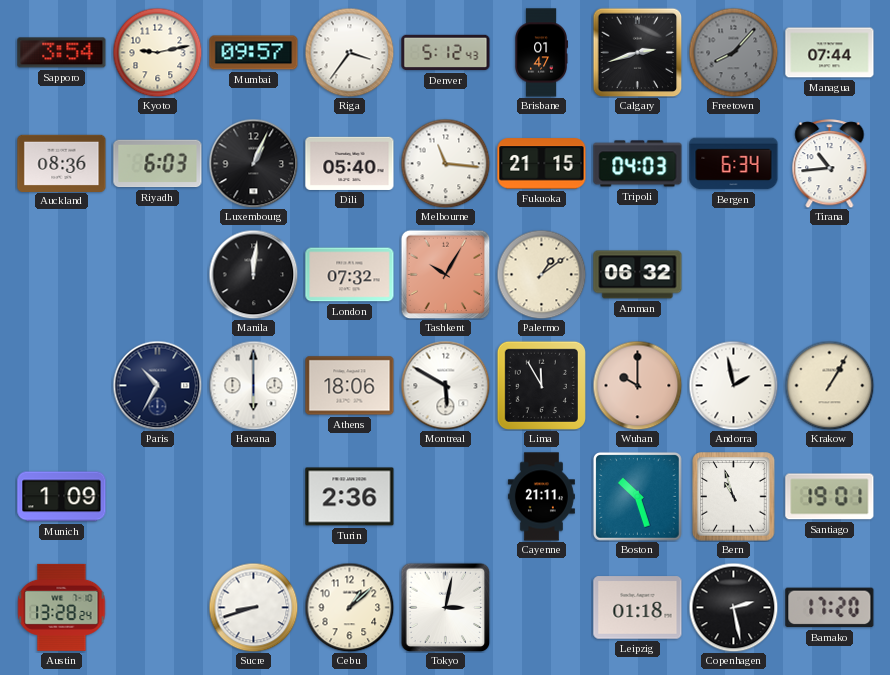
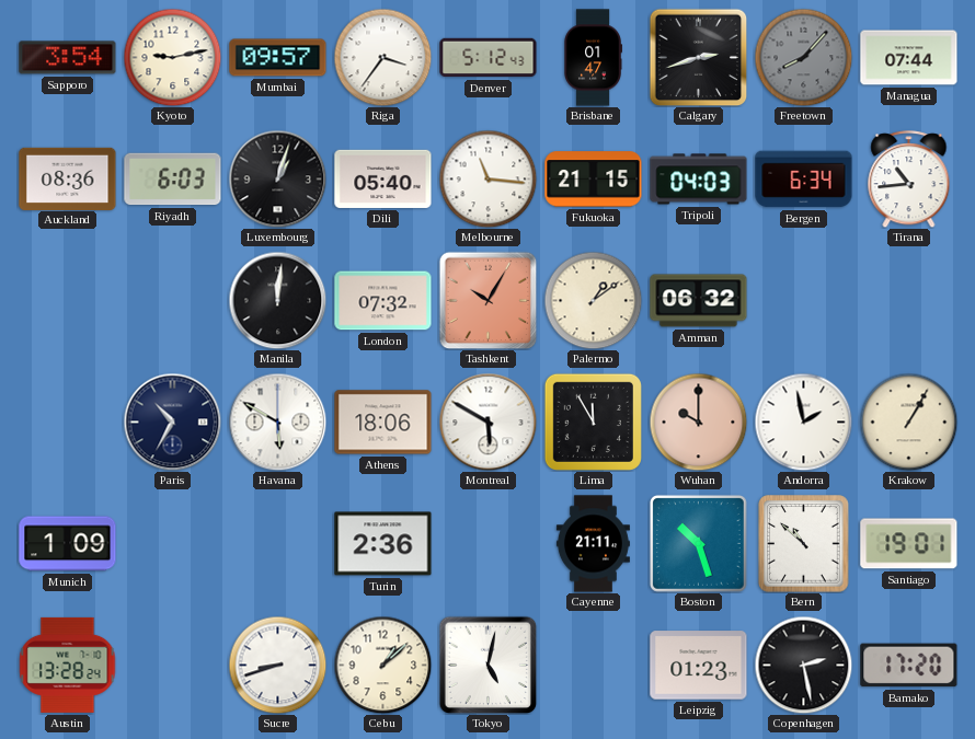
Luxembourg: 1:04 -> 1:03
Havana: 6:00 -> 5:50
Bern: 10:57 -> 10:52
Tokyo: 3:02 -> 5:02
Leipzig: 01:18 -> 01:23
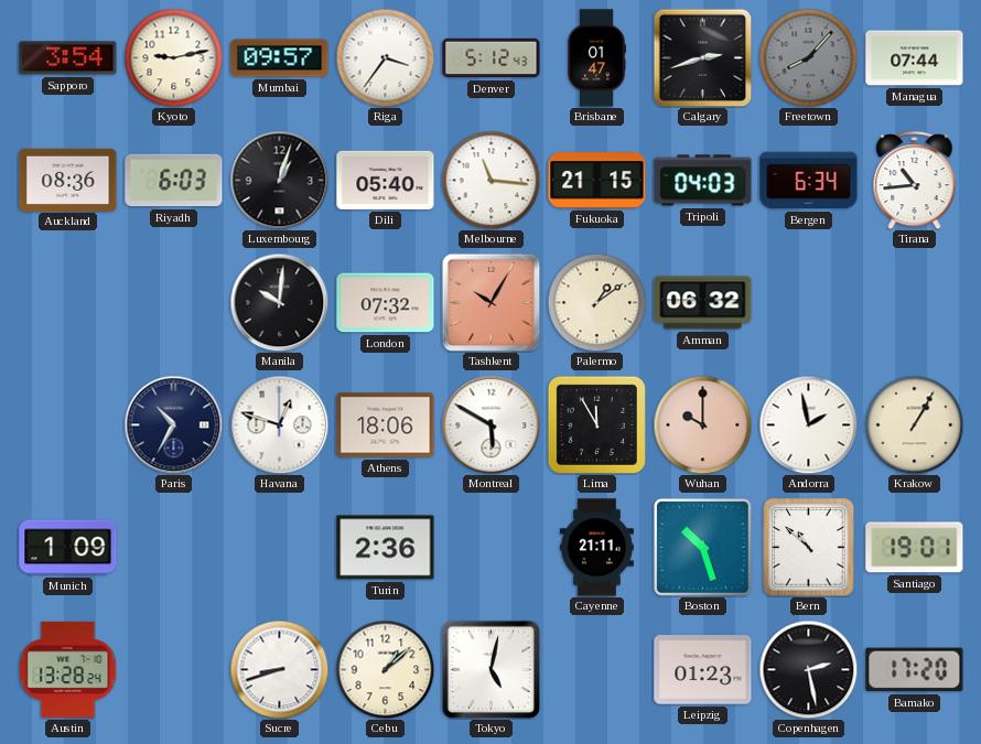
Manila: 12:01 -> 10:01
Havana: 5:50 -> 12:48
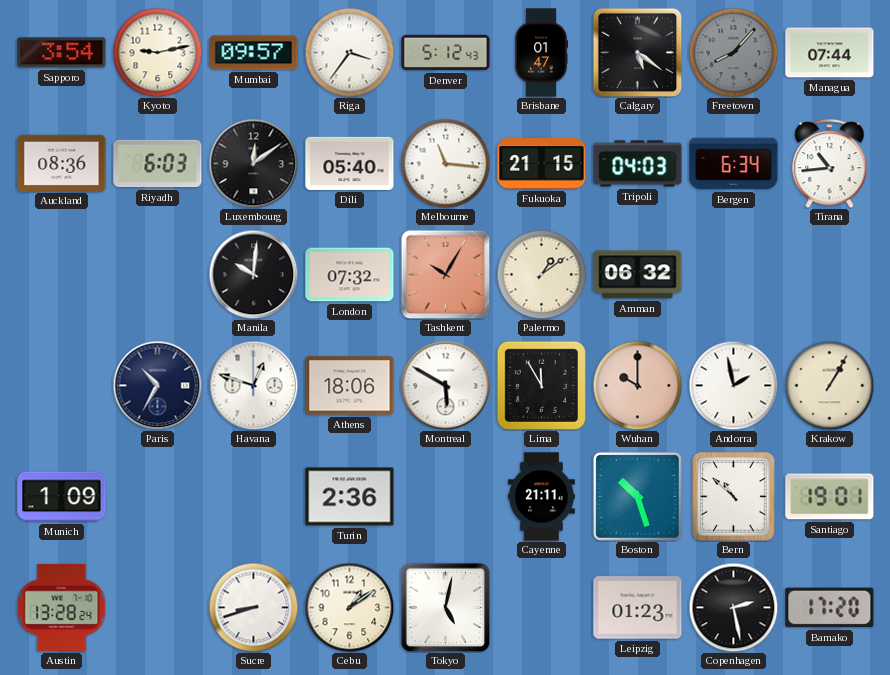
Calgary: 2:42 -> 5:21
Luxembourg: 1:03 -> 12:09
Cebu: 1:08 -> 1:09
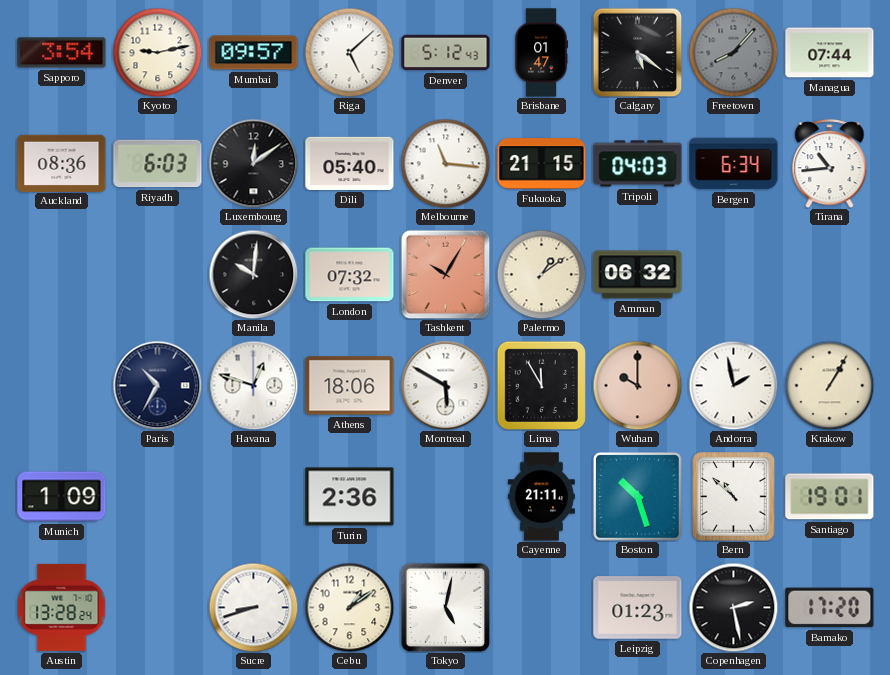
Riga: 3:36 -> 5:08
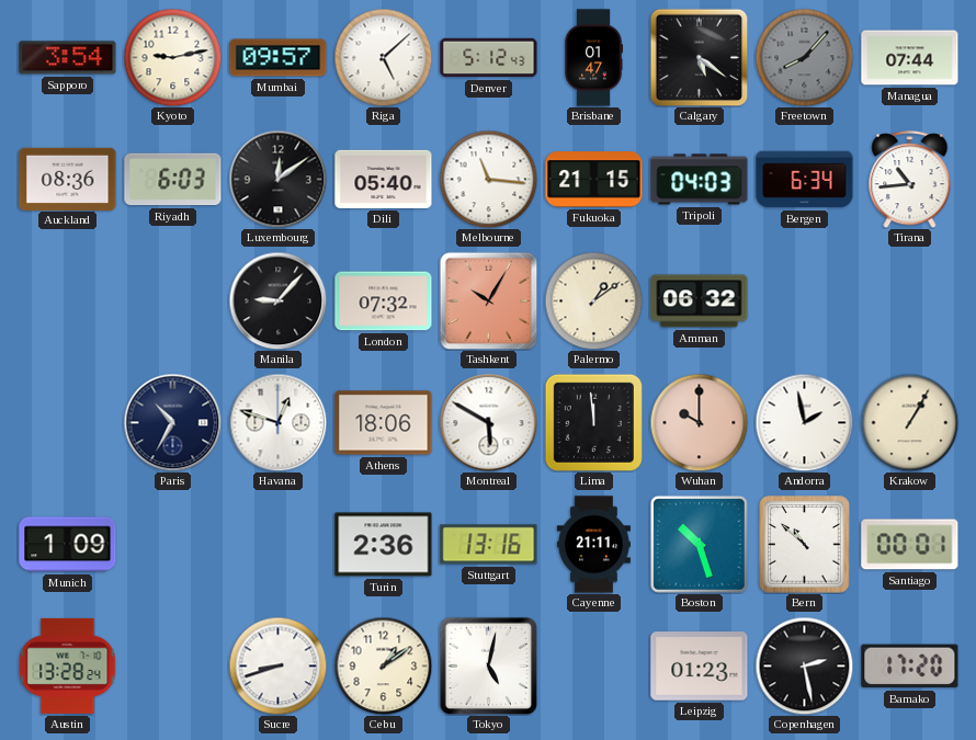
Manila: 10:01 -> 9:07
Lima: 11:55 -> 11:59
Stuttgart: none -> 13:16
Santiago: 19:01 -> 00:01
